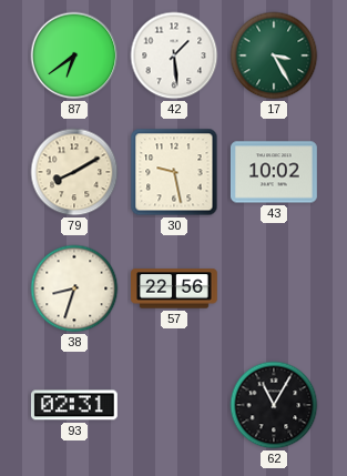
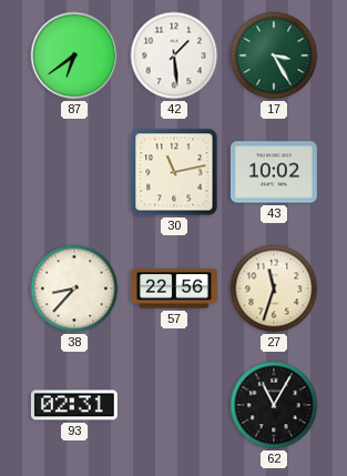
79: 8:10 -> none
30: 9:28 -> 11:13
38: 8:33 -> 8:37
27: none -> 11:33
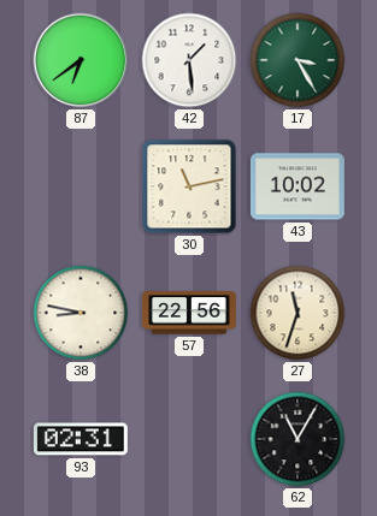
38: 8:37 -> 8:47
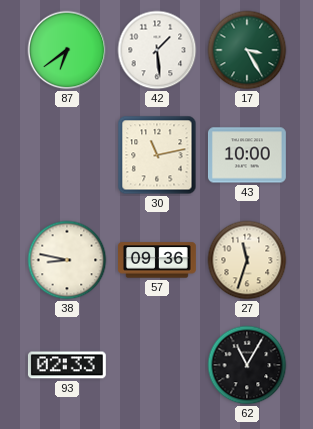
43: 10:02 -> 10:00
57: 22:56 -> 09:36
93: 02:31 -> 02:33
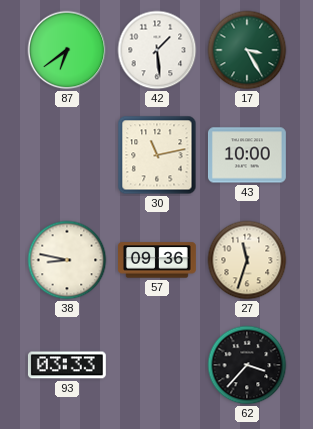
93: 02:33 -> 03:33
62: 11:05 -> 3:37
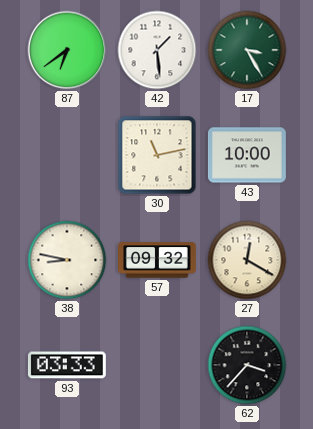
57: 09:36 -> 09:32
27: 11:33 -> 12:20
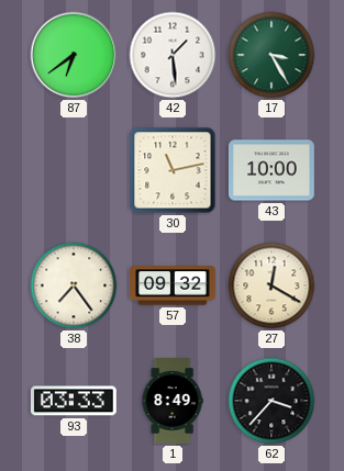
38: 8:47 -> 7:24
1: none -> 8:49
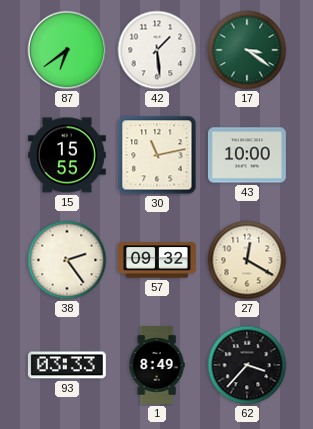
17: 3:25 -> 3:21
15: none -> 15:55
38: 7:24 -> 2:24
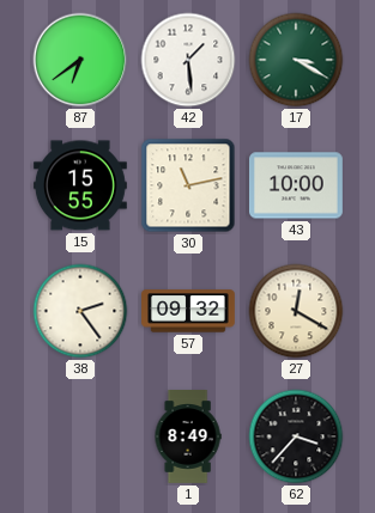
17: 3:21 -> 3:20
93: 03:33 -> none
